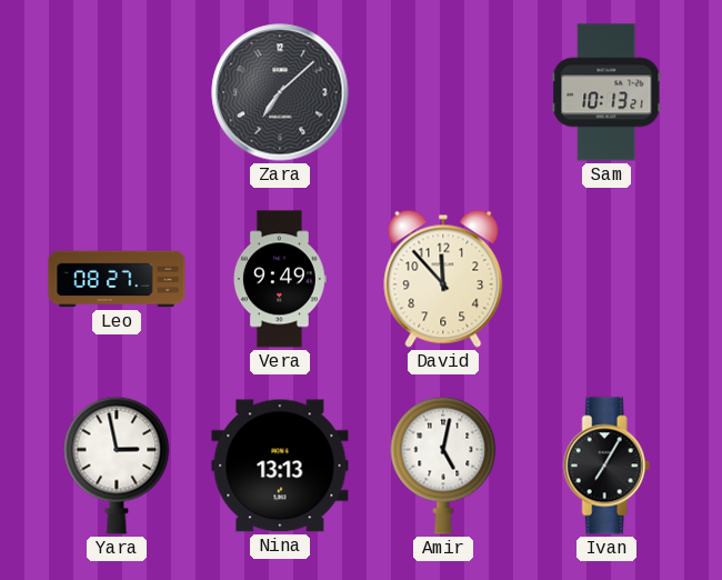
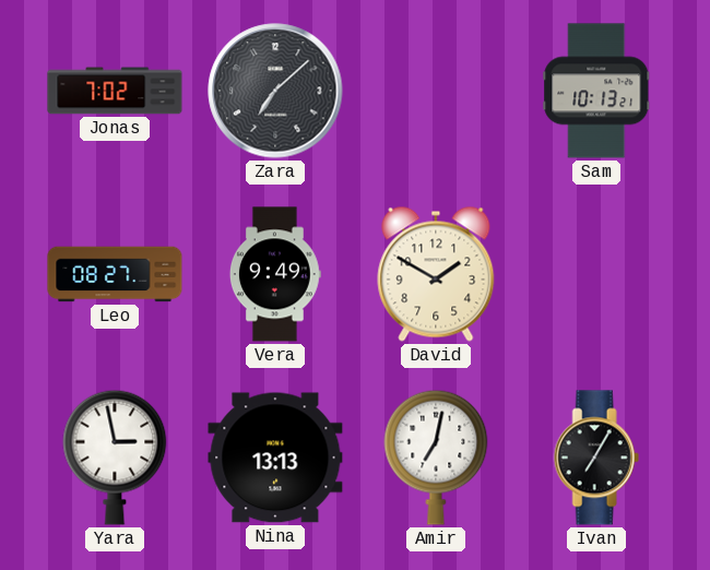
Jonas: none -> 7:02
David: 11:53 -> 1:50
Amir: 5:02 -> 7:02
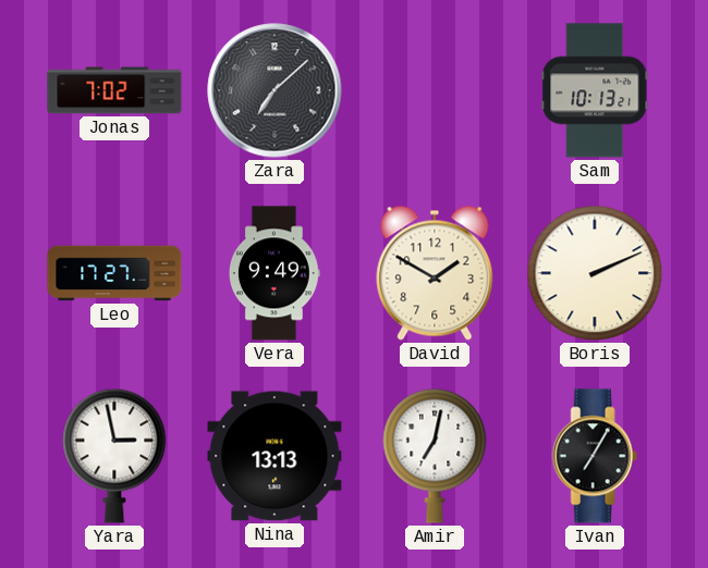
Leo: 08:27 -> 17:27
Boris: none -> 2:11
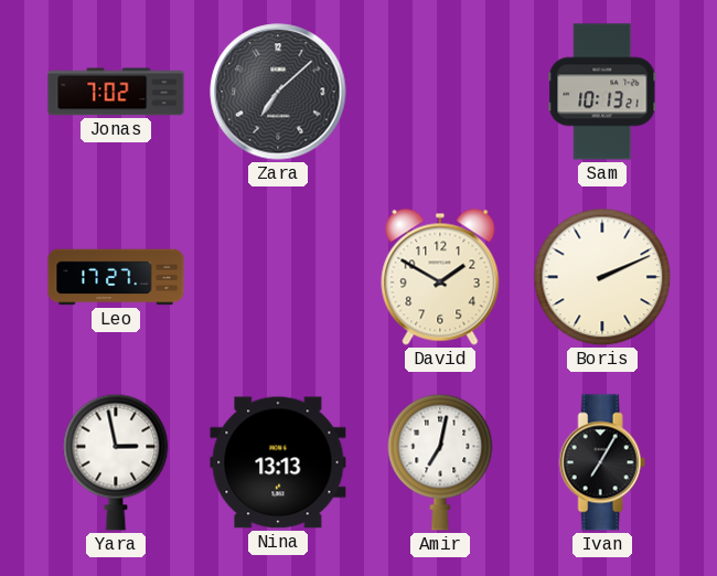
Vera: 9:49 -> none
